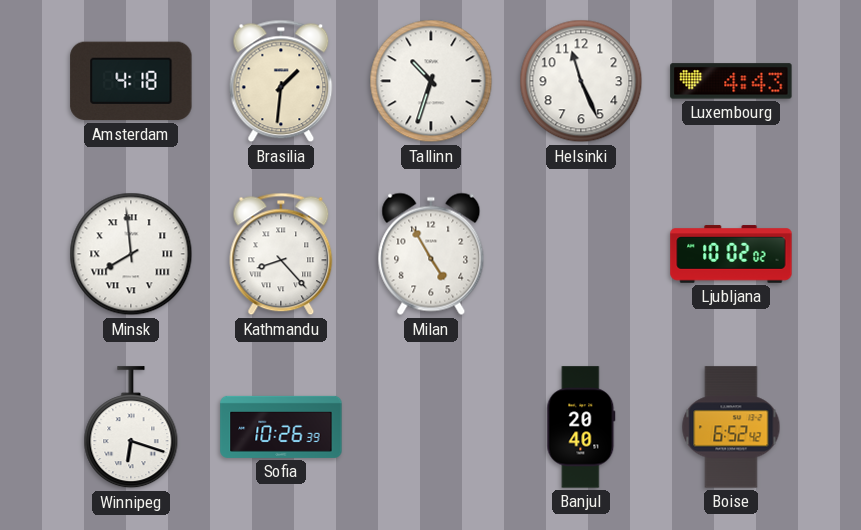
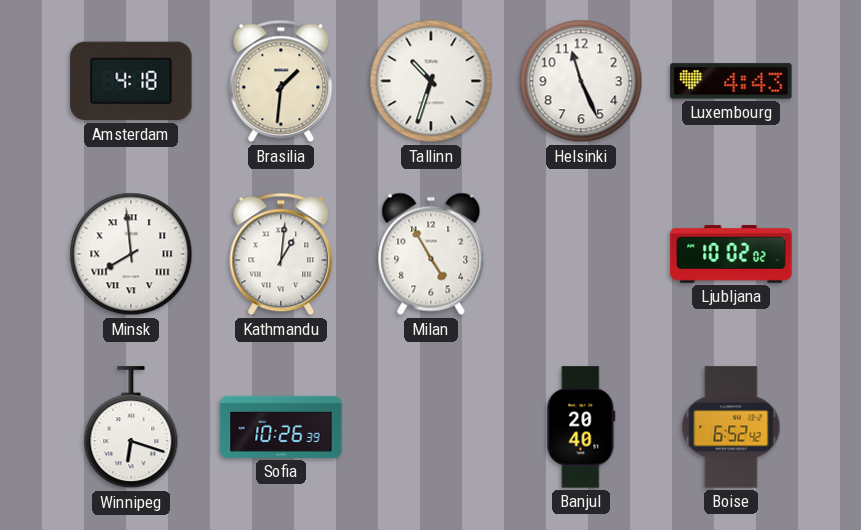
Kathmandu: 8:23 -> 1:01
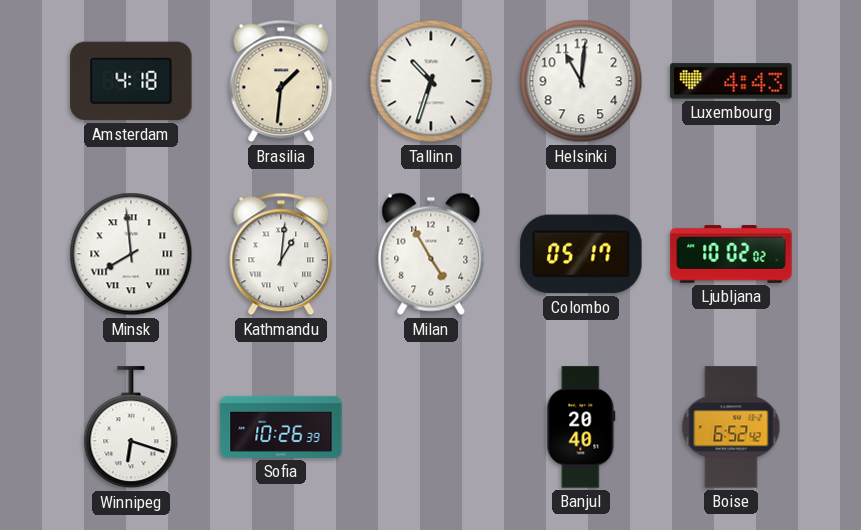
Helsinki: 11:26 -> 11:01
Colombo: none -> 05:17
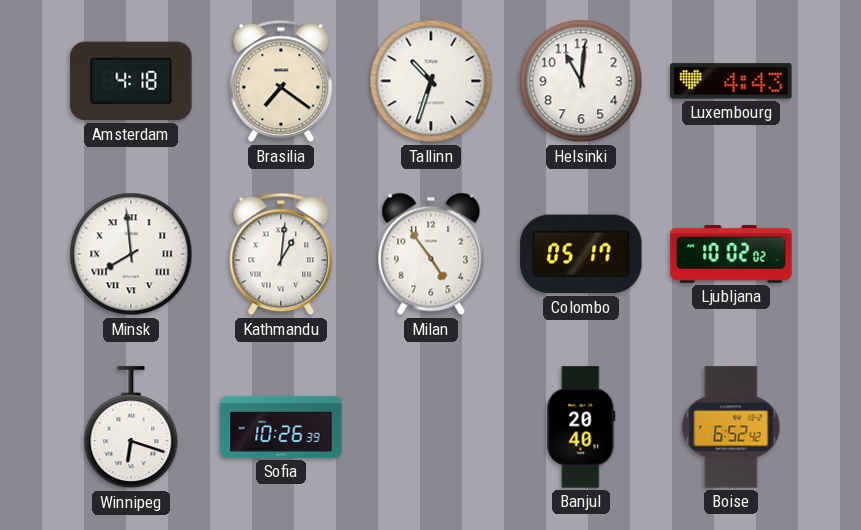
Brasilia: 1:31 -> 7:21
Milan: 4:55 -> 4:54
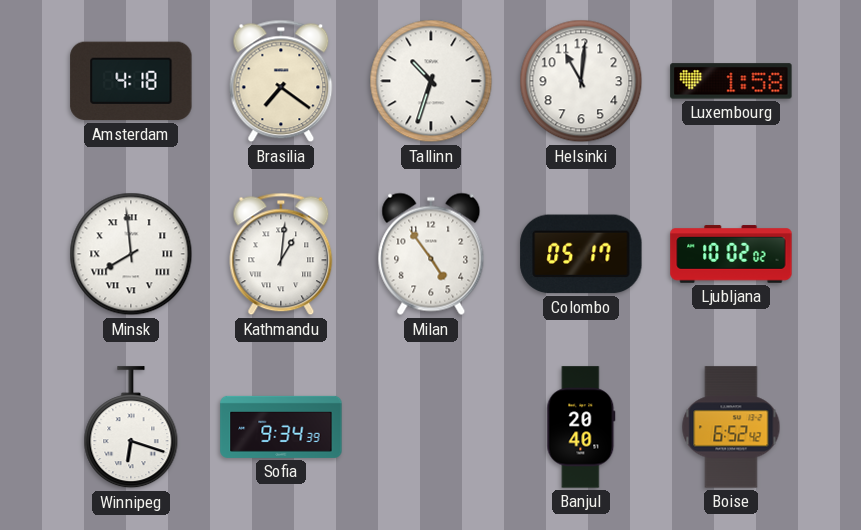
Luxembourg: 4:43 -> 1:58
Sofia: 10:26 -> 9:34
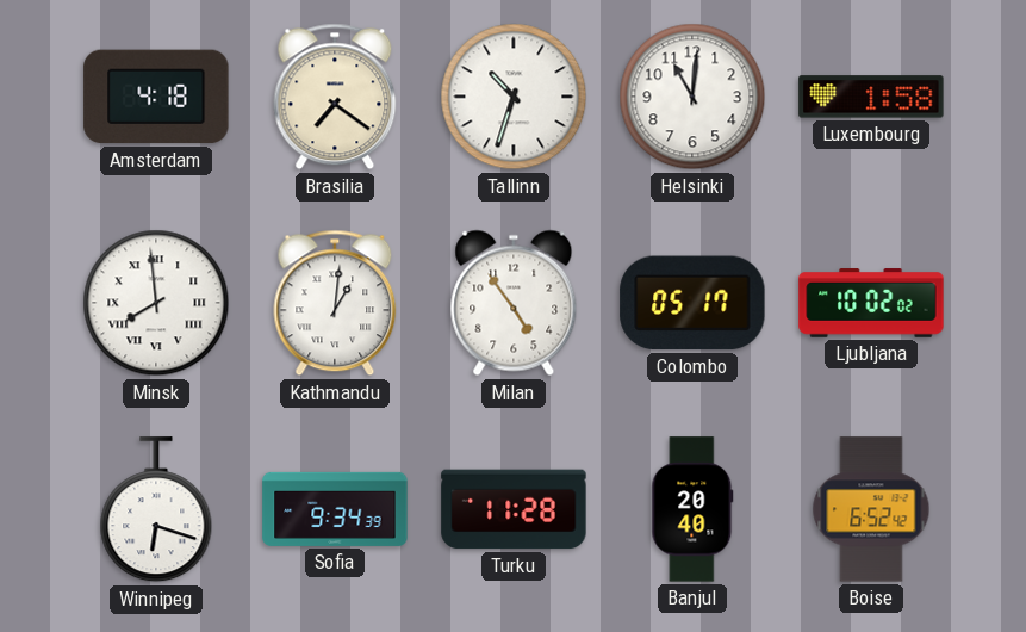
Turku: none -> 11:28
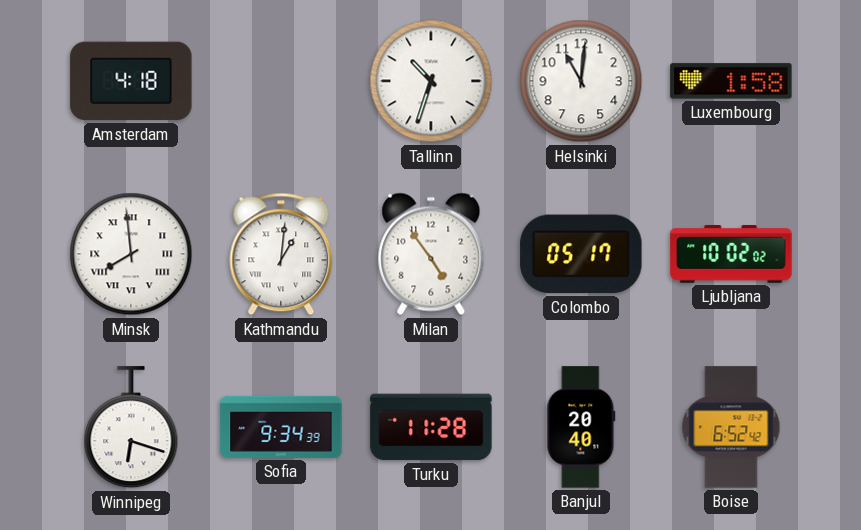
Brasilia: 7:21 -> none
